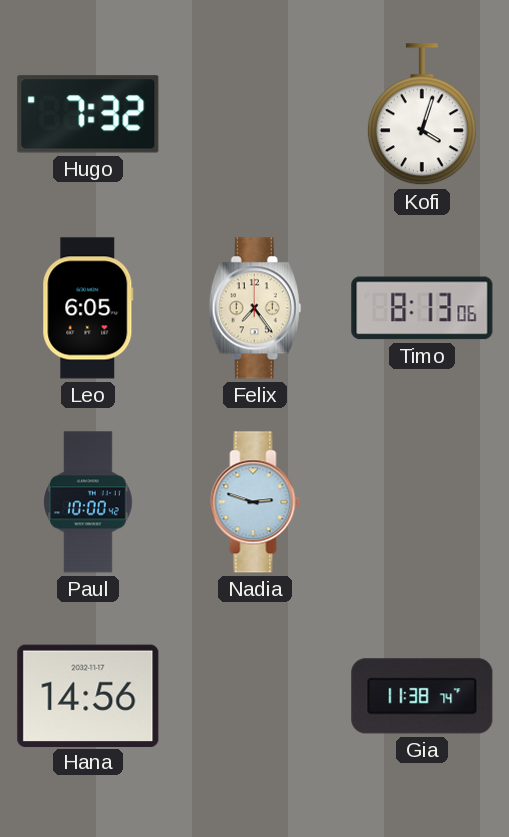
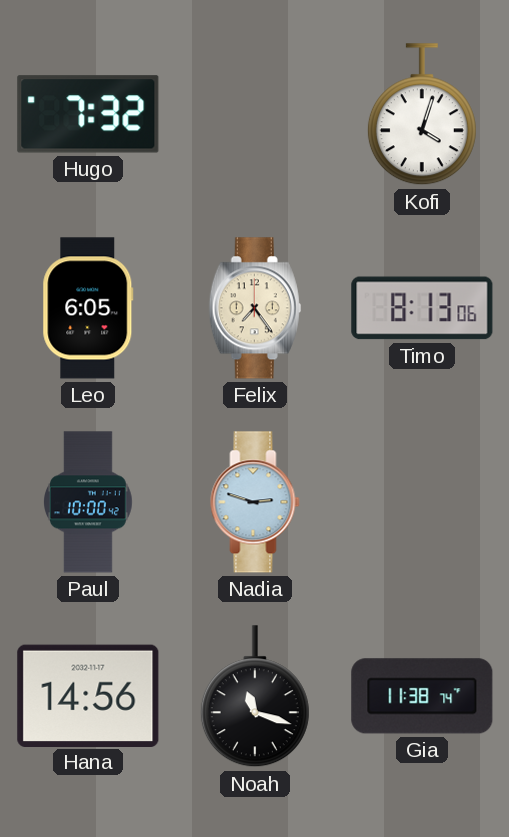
Noah: none -> 11:18
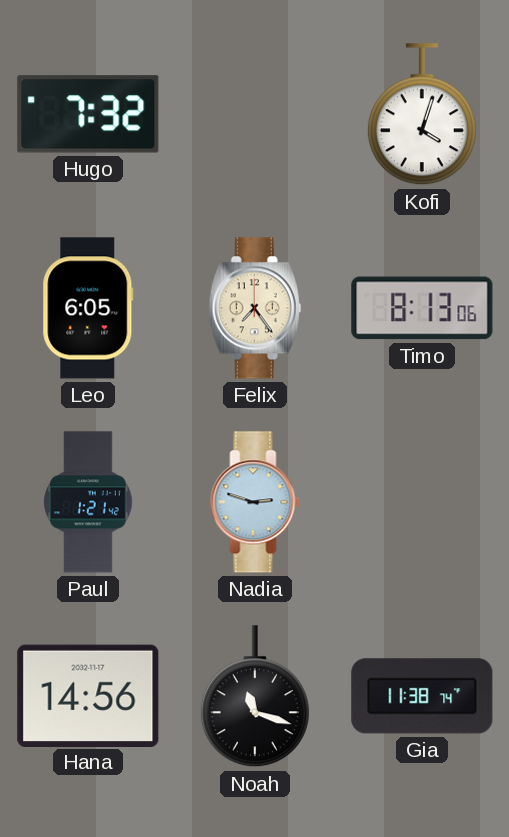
Paul: 10:00 -> 1:21
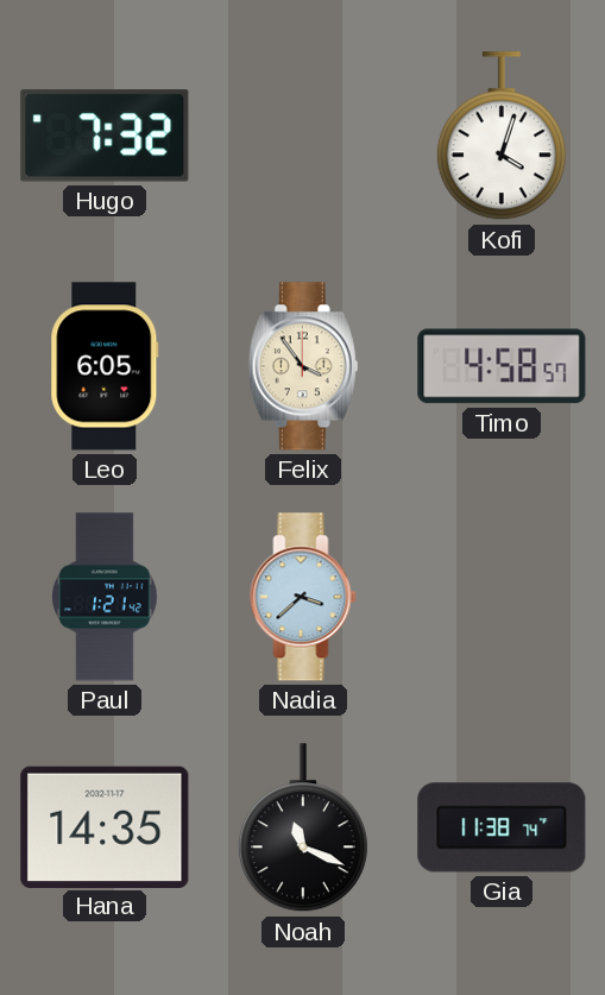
Felix: 7:24 -> 3:54
Timo: 8:13 -> 4:58
Nadia: 2:48 -> 3:38
Hana: 14:56 -> 14:35
Noah: 11:18 -> 11:19
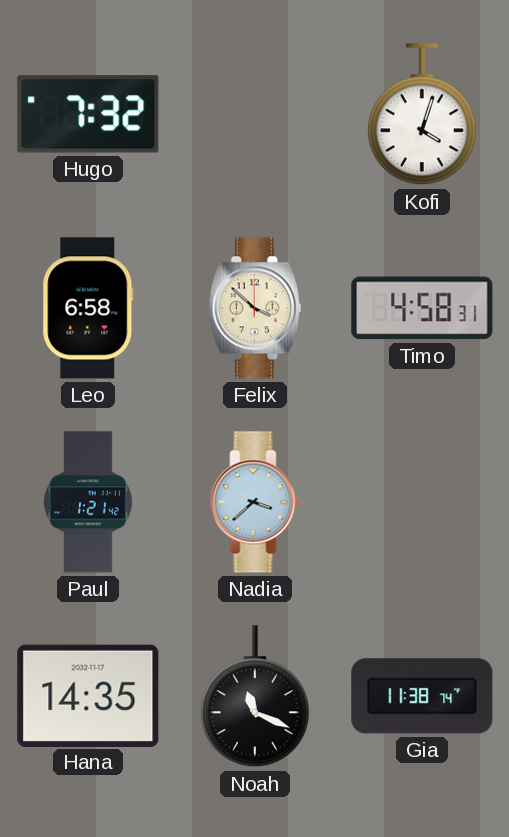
Leo: 6:05 -> 6:58
Felix: 3:54 -> 3:52
Timo: 4:58:57 -> 4:58:31
